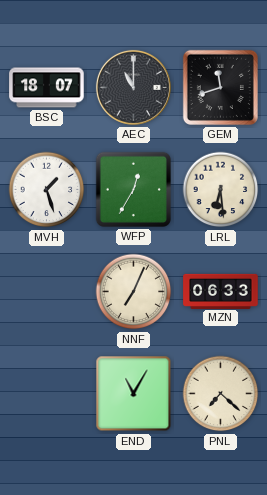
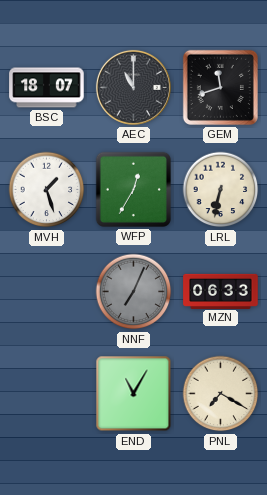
LRL: 6:29 -> 6:32
NNF dial: cream -> grey
PNL: 7:22 -> 7:20
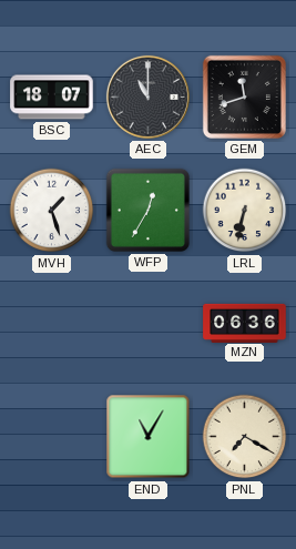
NNF: 7:04 -> none
MZN: 06:33 -> 06:36
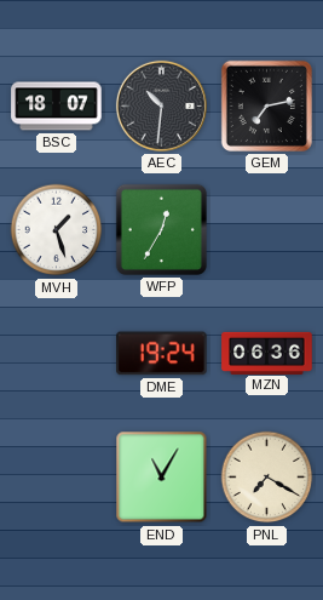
AEC: 11:00 -> 10:31
GEM: 11:42 -> 7:13
LRL: 6:32 -> none
DME: none -> 19:24
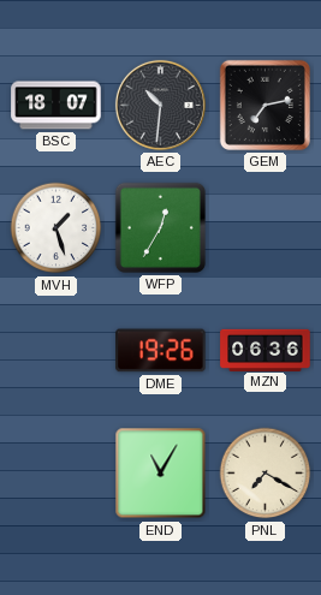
DME: 19:24 -> 19:26
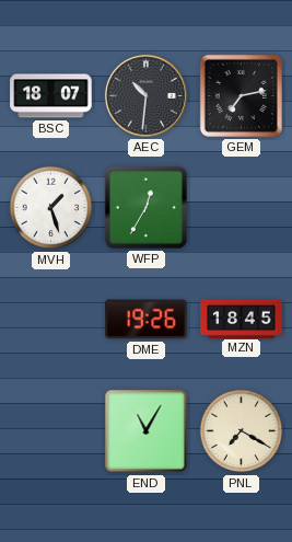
MZN: 06:36 -> 18:45
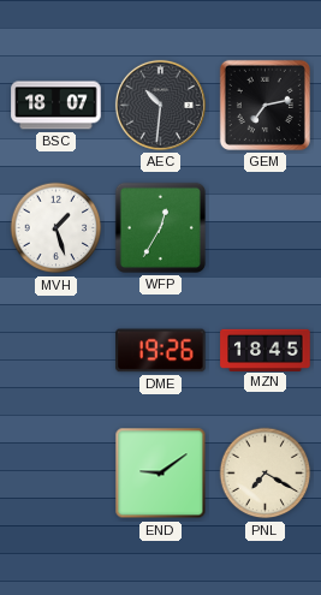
END: 11:05 -> 9:09
